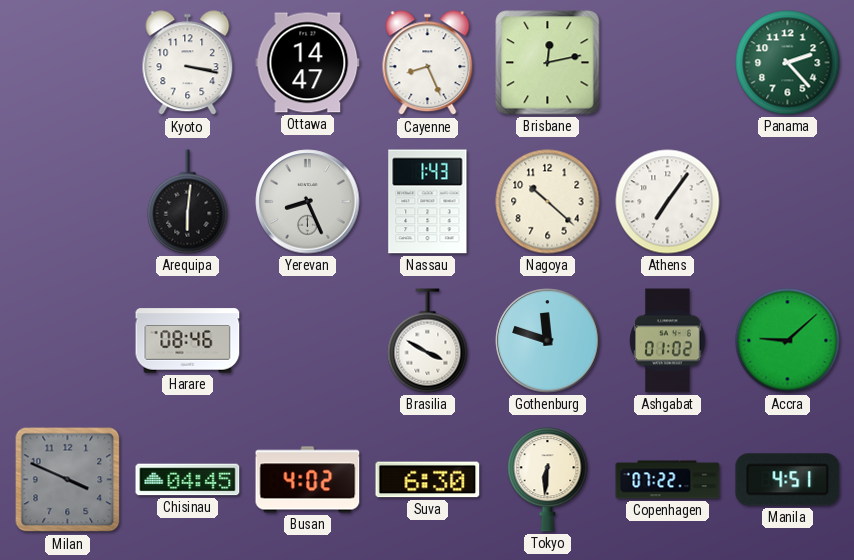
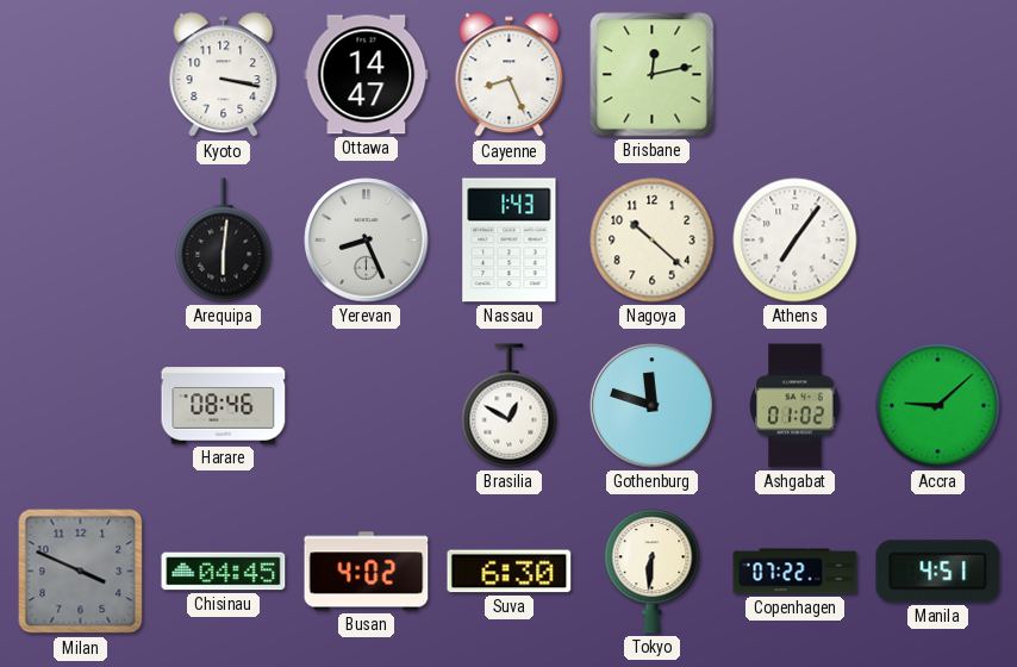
Panama: 2:23 -> none
Brasilia: 3:50 -> 12:50
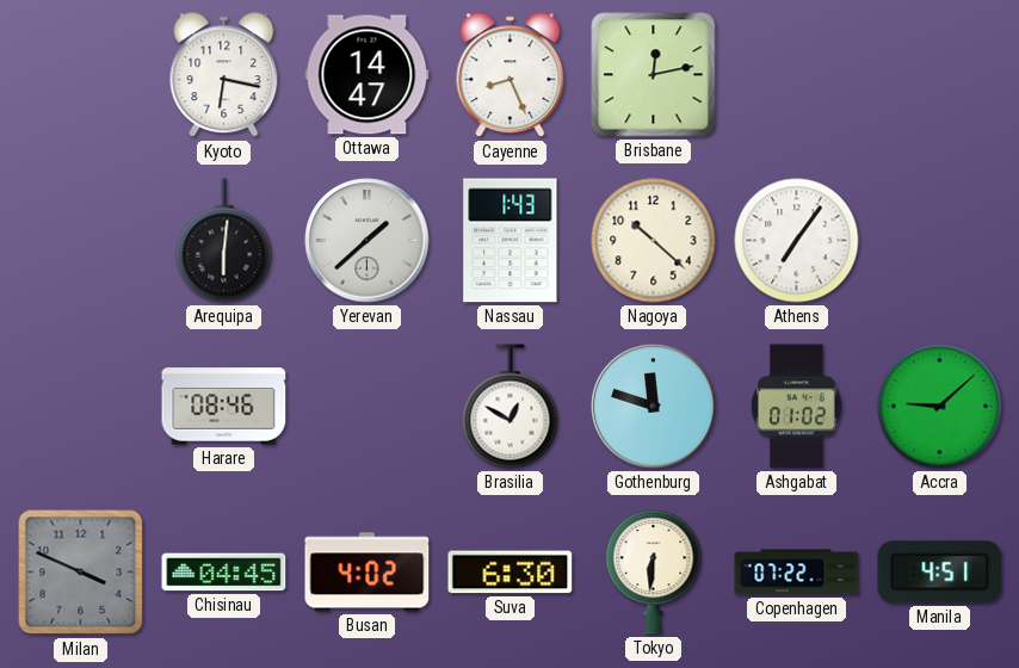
Kyoto: 3:17 -> 6:17
Yerevan: 8:26 -> 1:38
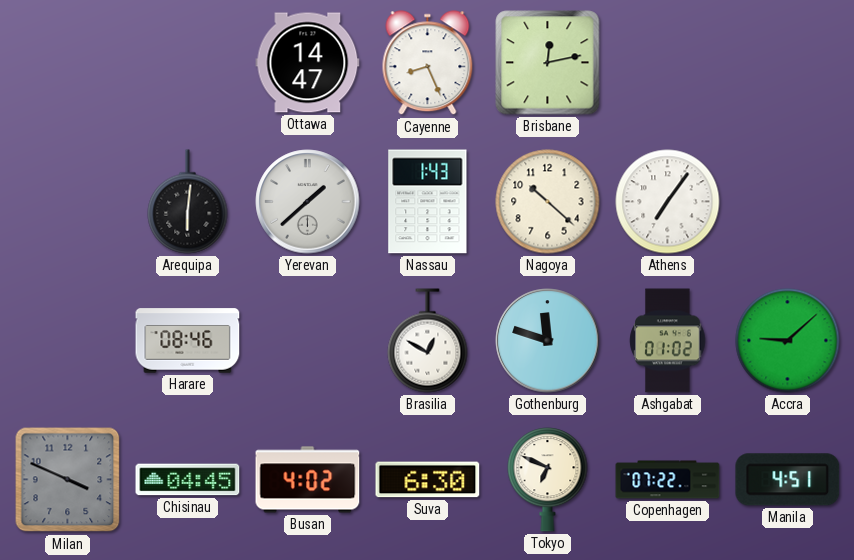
Kyoto: 6:17 -> none
Tokyo: 6:31 -> 6:49
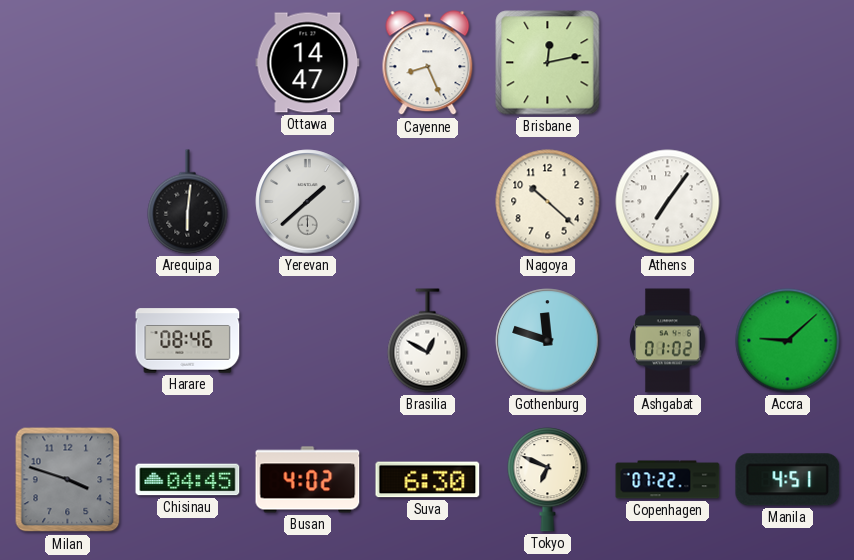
Nassau: 1:43 -> none
Milan: 3:49 -> 3:48
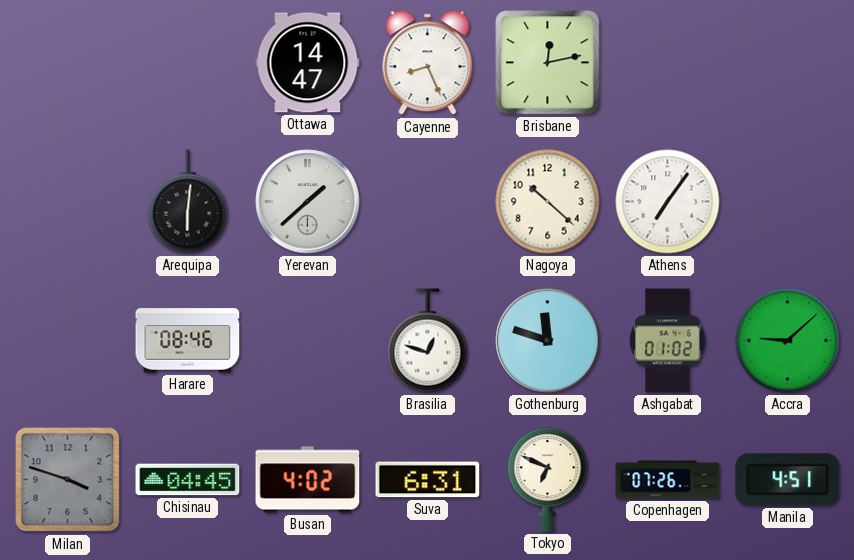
Brasilia: 12:50 -> 12:48
Suva: 6:30 -> 6:31
Copenhagen: 07:22 -> 07:26
